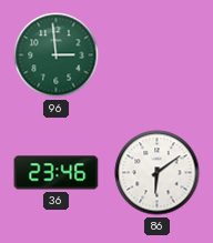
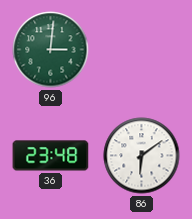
96: 2:59 -> 3:01
36: 23:46 -> 23:48
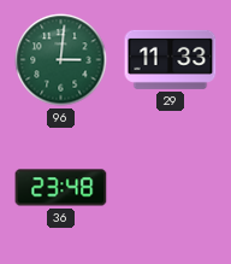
29: none -> 11:33
86: 6:09 -> none
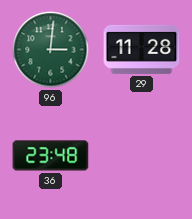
29: 11:33 -> 11:28
